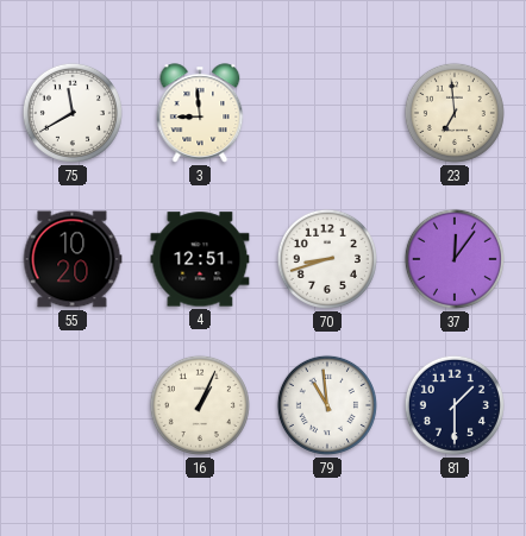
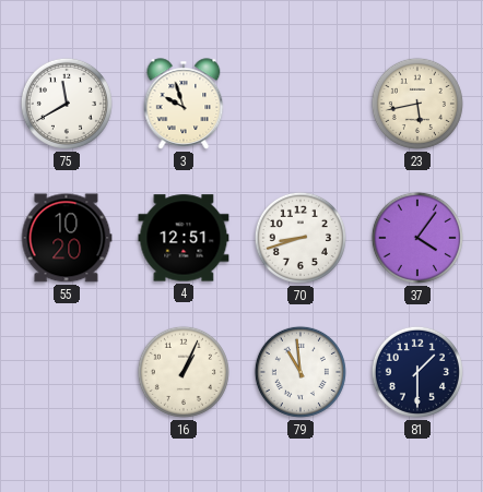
3: 8:59 -> 9:57
23: 6:59 -> 5:43
37: 12:06 -> 4:06
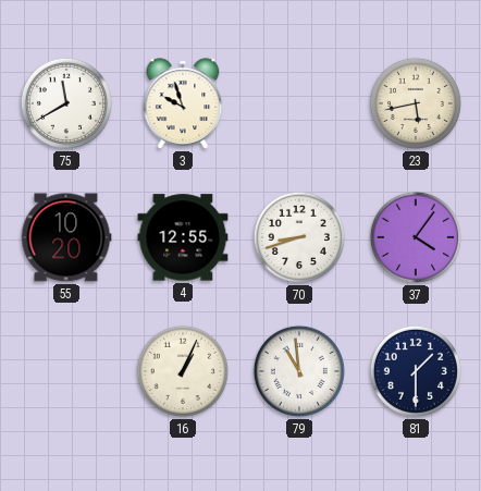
4: 12:51 -> 12:55
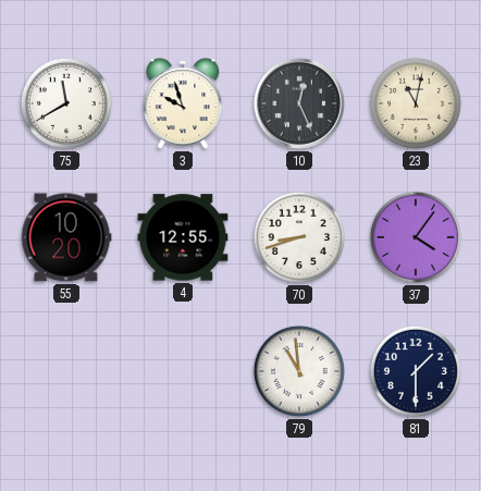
10: none -> 12:26
23: 5:43 -> 11:02
16: 1:04 -> none
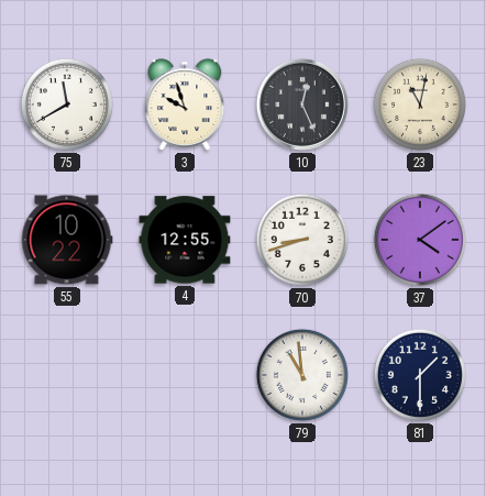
55: 10:20 -> 10:22
37: 4:06 -> 4:09
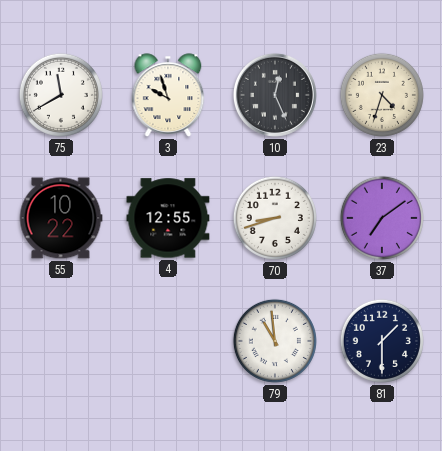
23: 11:02 -> 4:33
37: 4:09 -> 7:09
